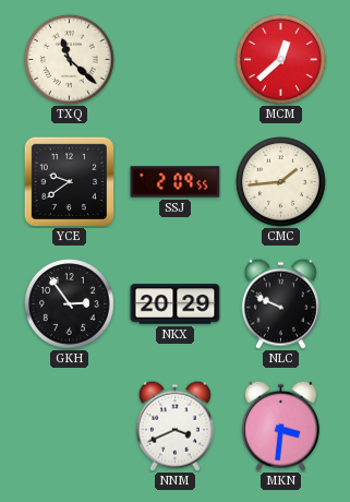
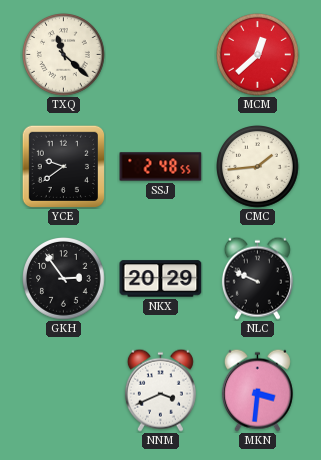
SSJ: 2:09 -> 2:48
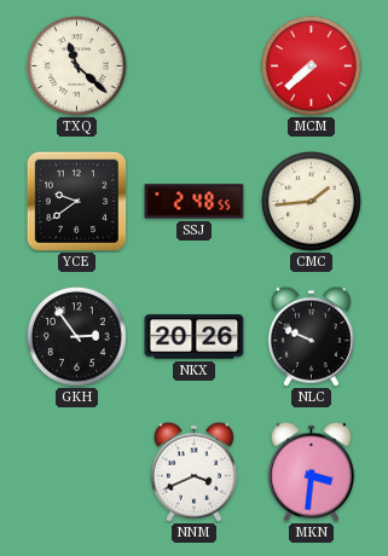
MCM: 12:38 -> 7:38
NKX: 20:29 -> 20:26
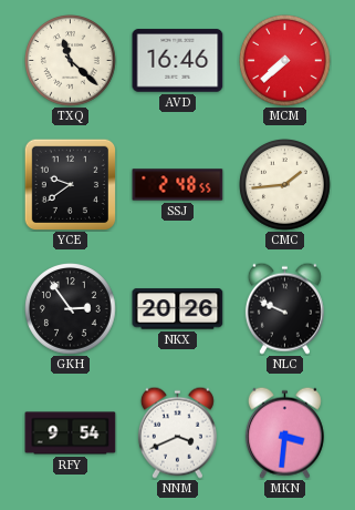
AVD: none -> 16:46
RFY: none -> 9:54
